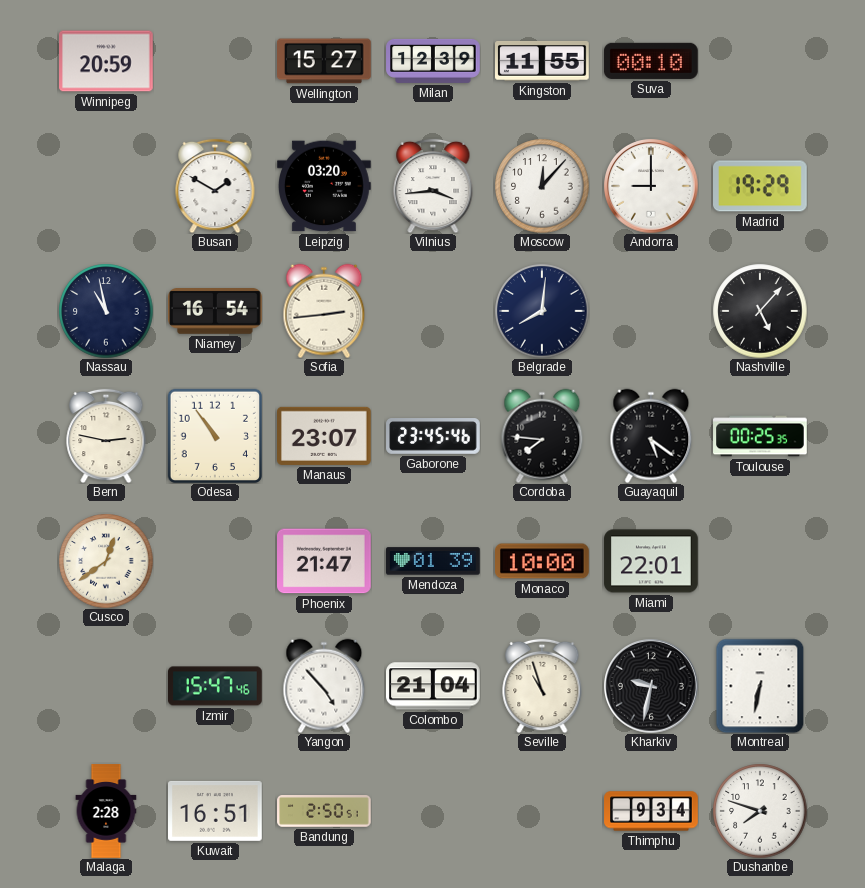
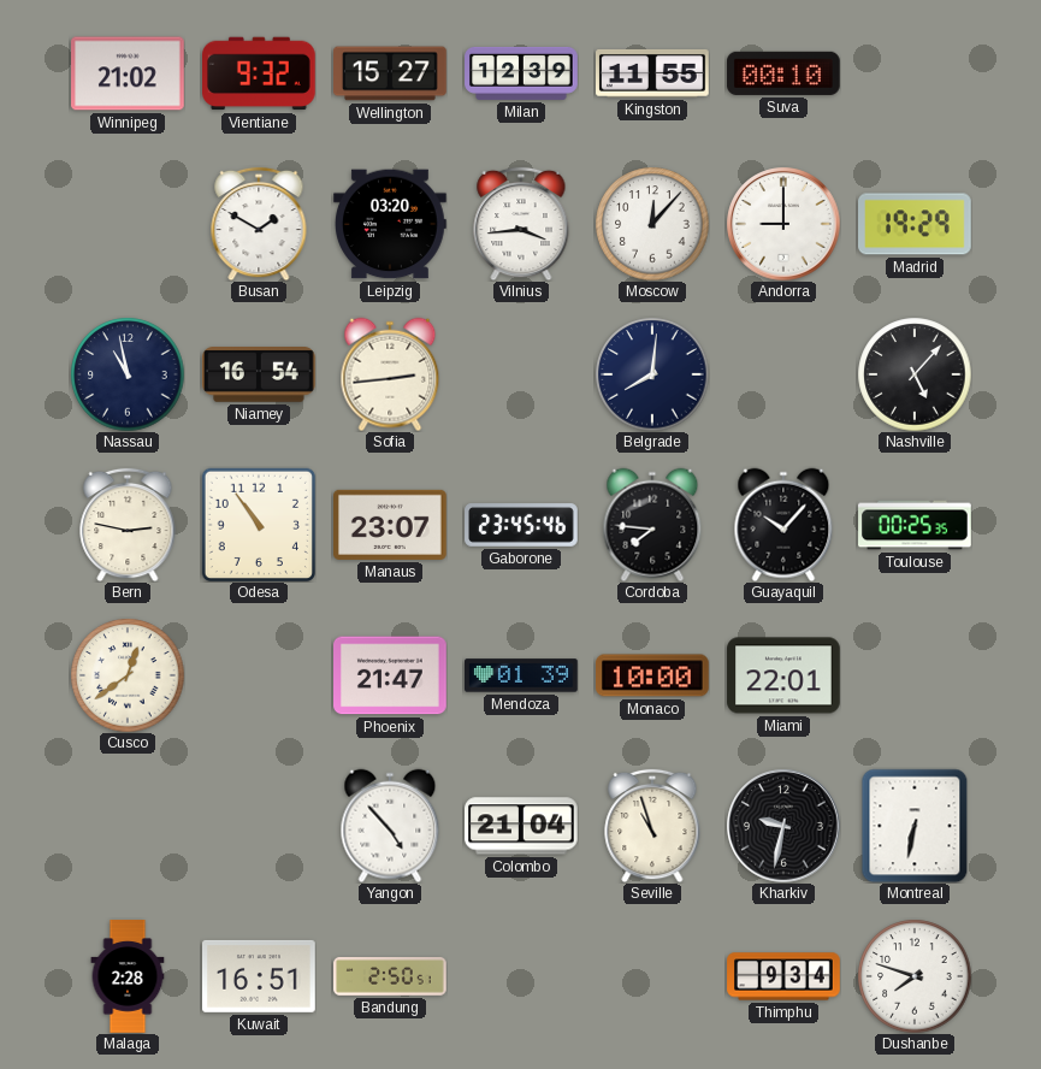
Winnipeg: 20:59 -> 21:02
Vientiane: none -> 9:32
Guayaquil: 5:21 -> 10:07
Izmir: 15:47 -> none
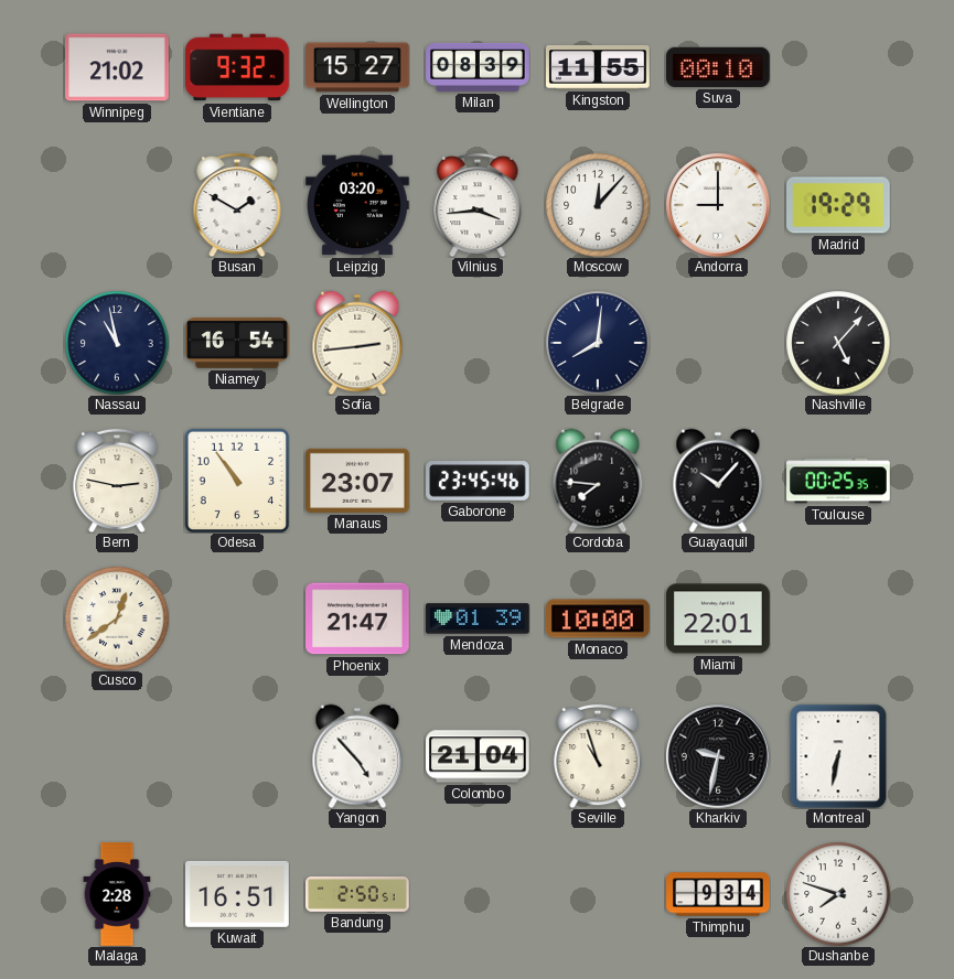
Milan: 12:39 -> 08:39
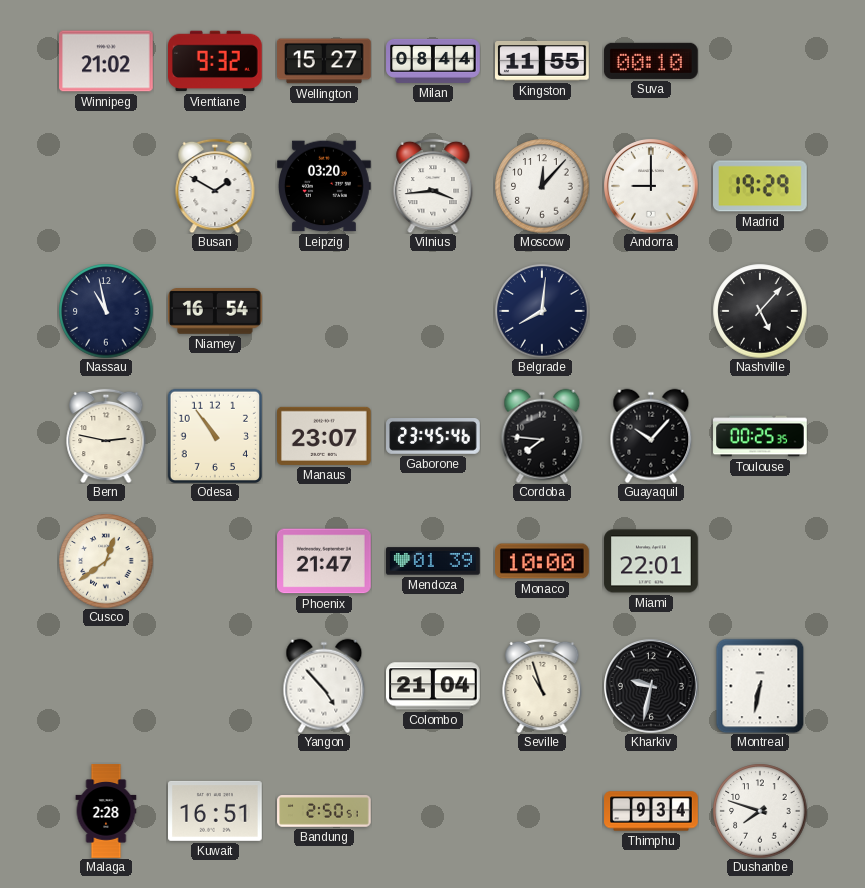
Milan: 08:39 -> 08:44
Sofia: 2:44 -> none
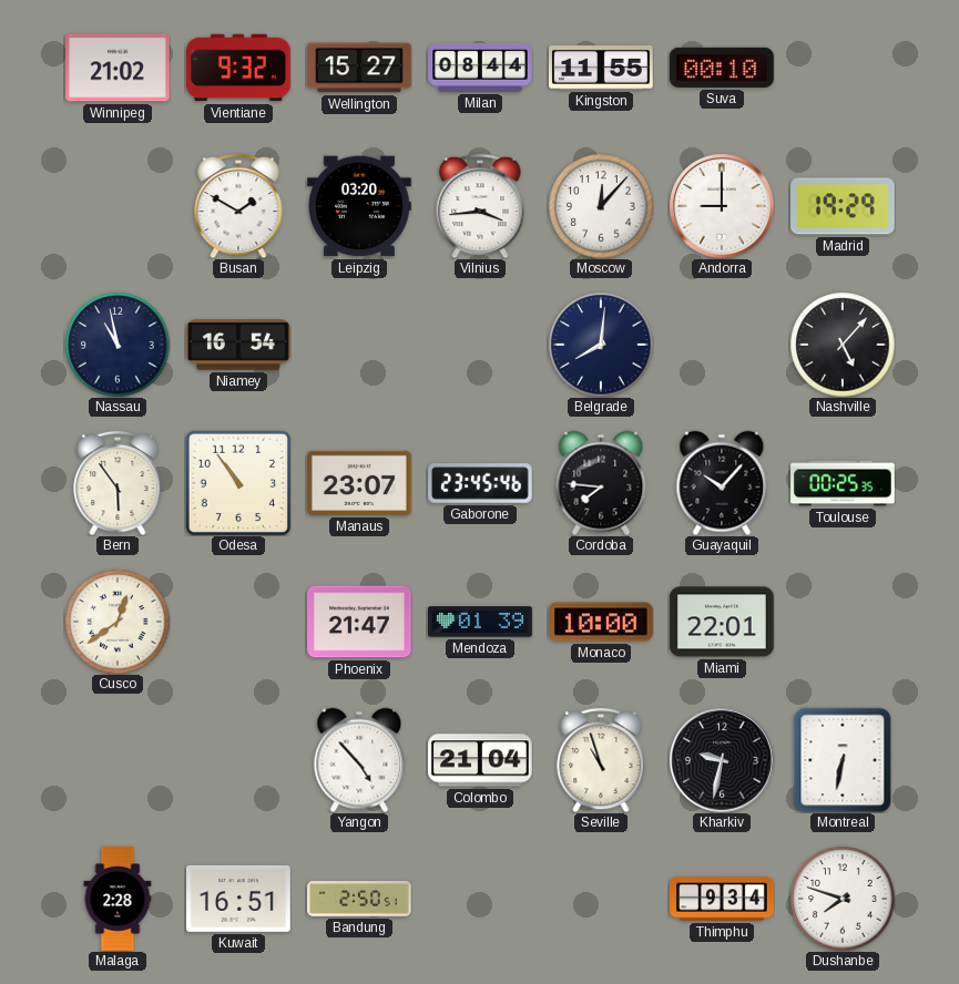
Bern: 2:47 -> 5:54
